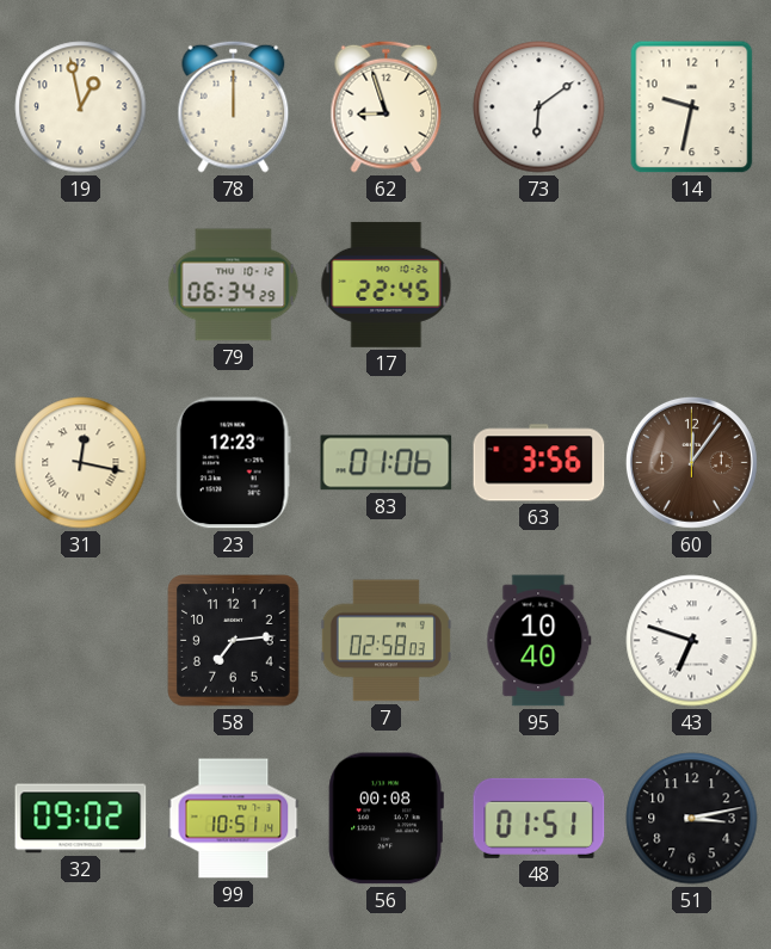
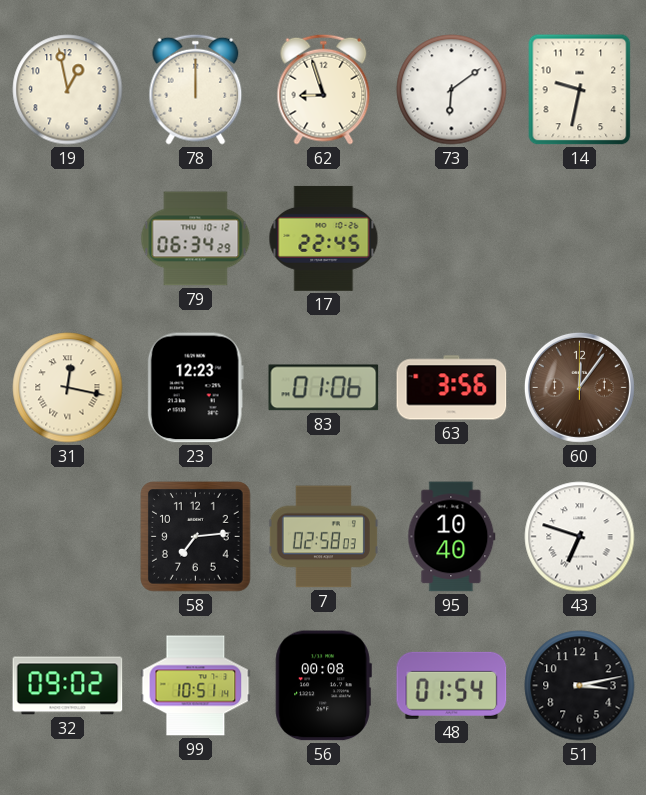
48: 01:51 -> 01:54
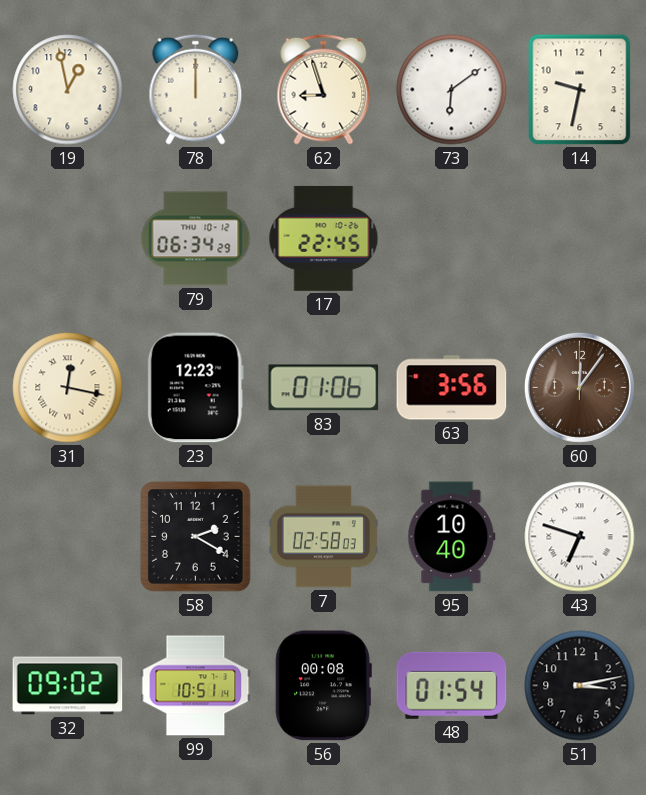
58: 7:14 -> 2:20
